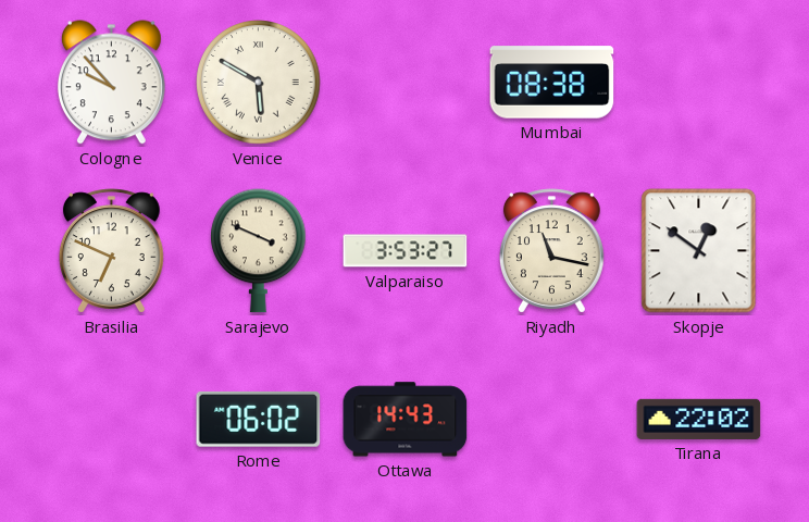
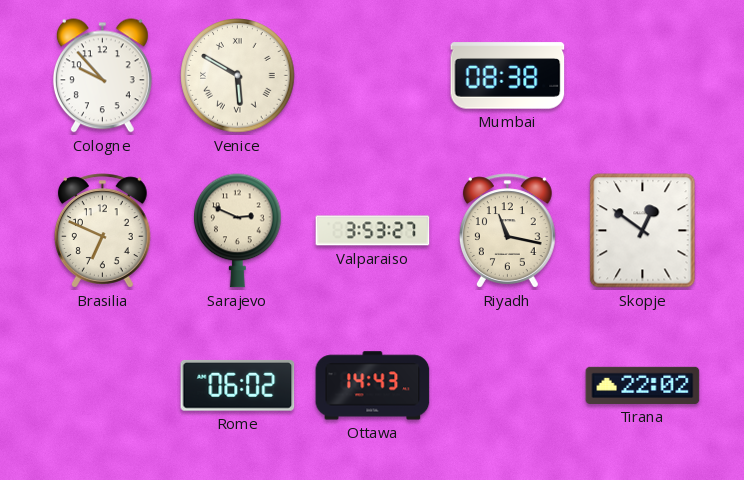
Sarajevo: 3:49 -> 2:49
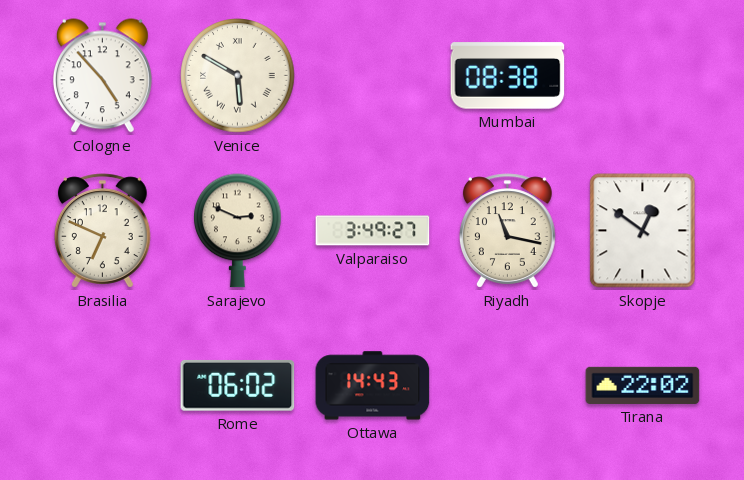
Cologne: 9:53 -> 4:53
Valparaiso: 3:53 -> 3:49
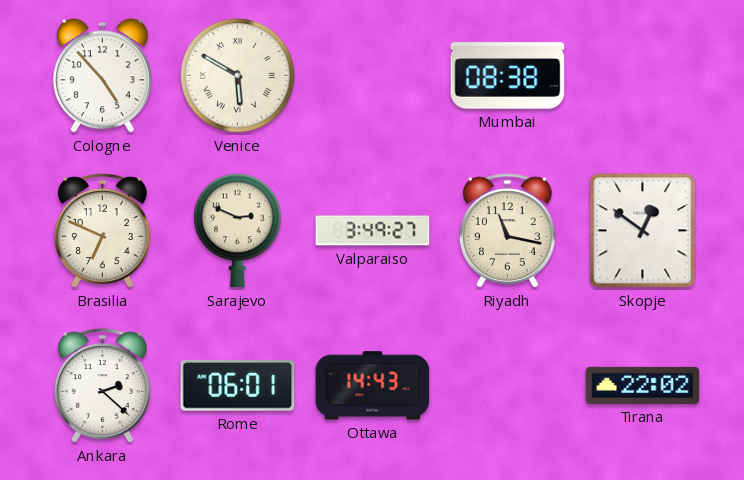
Ankara: none -> 2:22
Rome: 06:02 -> 06:01
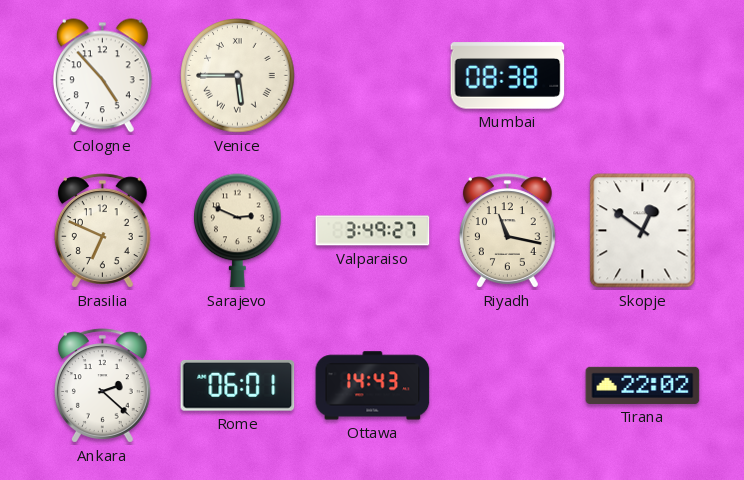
Venice: 5:50 -> 5:45
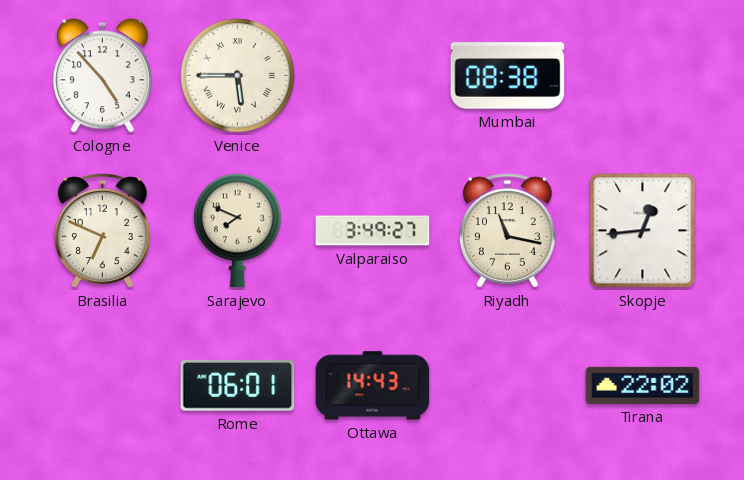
Sarajevo: 2:49 -> 7:49
Skopje: 12:51 -> 12:44
Ankara: 2:22 -> none
